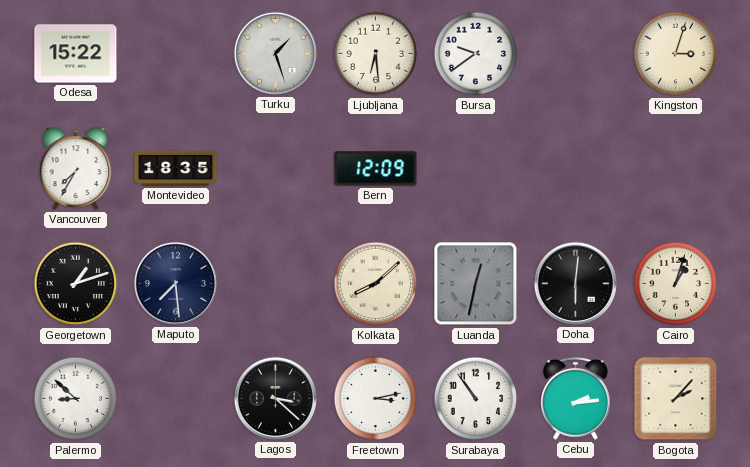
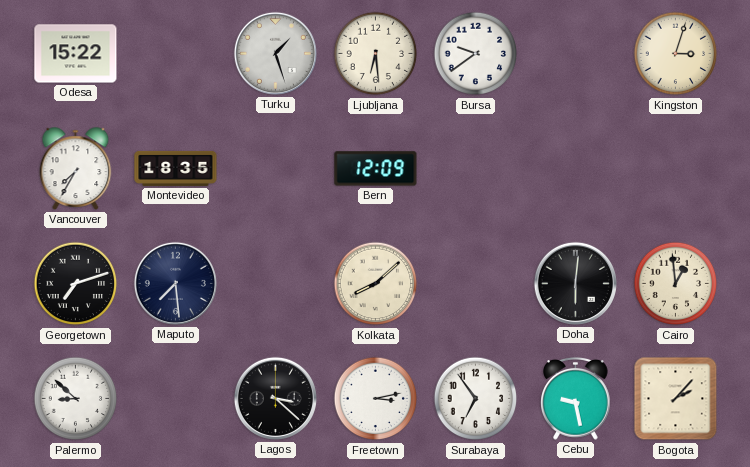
Georgetown: 1:12 -> 7:12
Luanda: 12:32 -> none
Cairo: 1:03 -> 12:59
Surabaya: 10:54 -> 6:54
Cebu: 2:14 -> 9:28
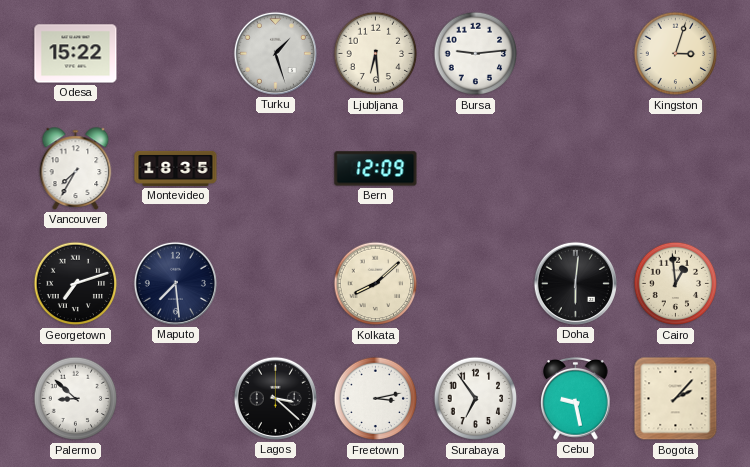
Bursa: 9:39 -> 9:14
